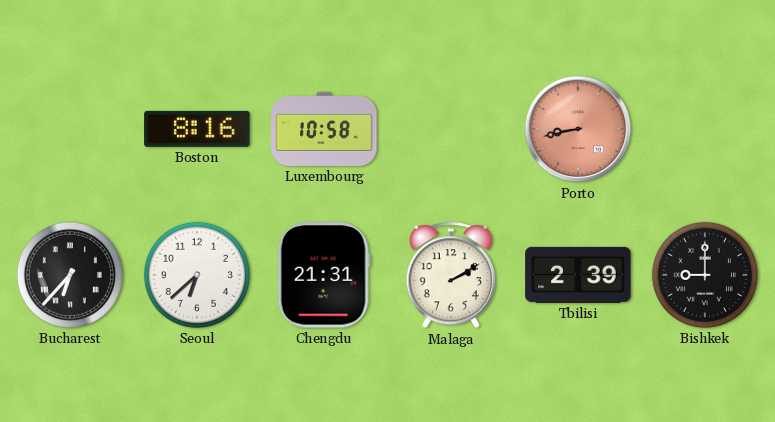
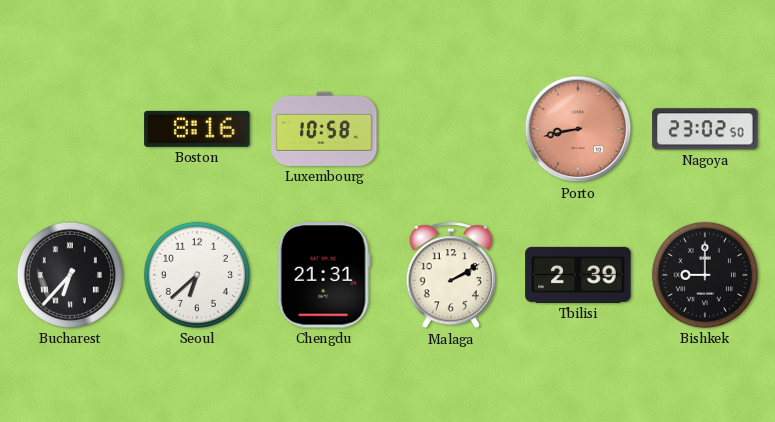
Nagoya: none -> 23:02
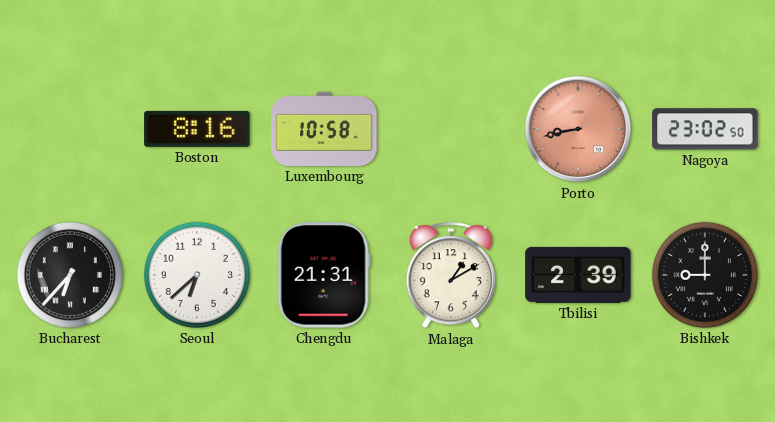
Malaga: 2:10 -> 1:10
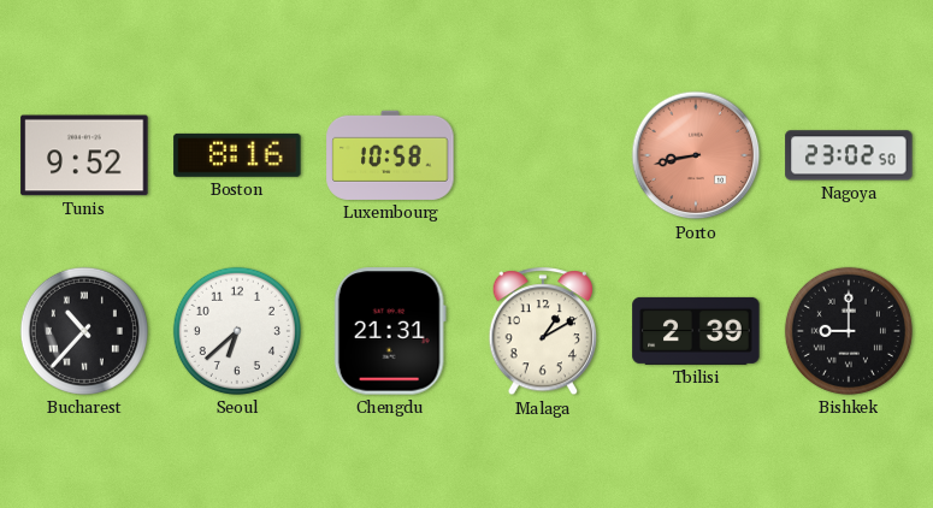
Tunis: none -> 9:52
Bucharest: 6:37 -> 10:37
